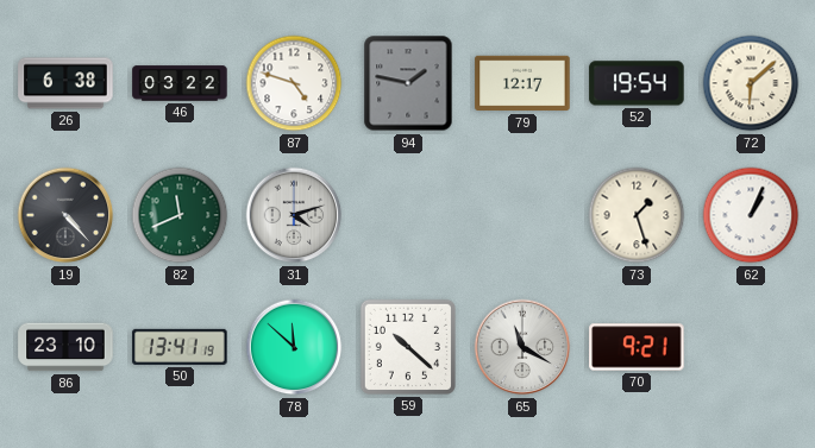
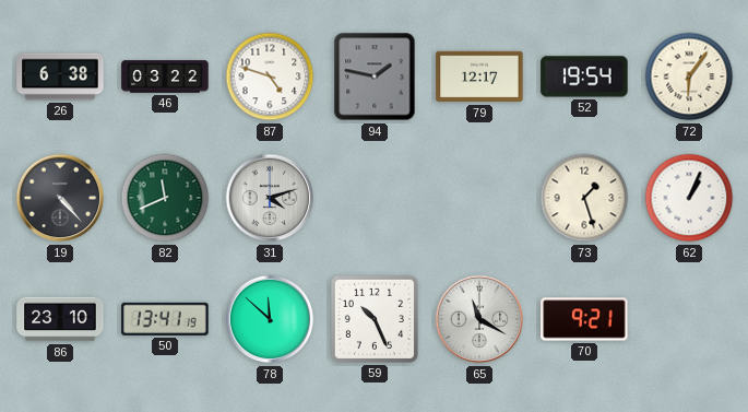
72: 6:08 -> 6:06
59: 10:22 -> 10:26
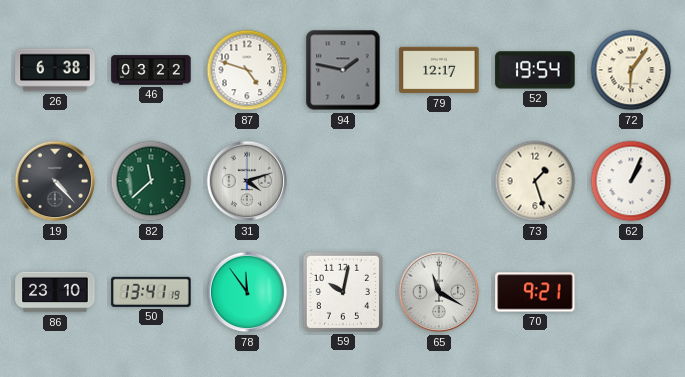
82: 11:41 -> 11:38
78: 11:52 -> 11:54
59: 10:26 -> 10:02
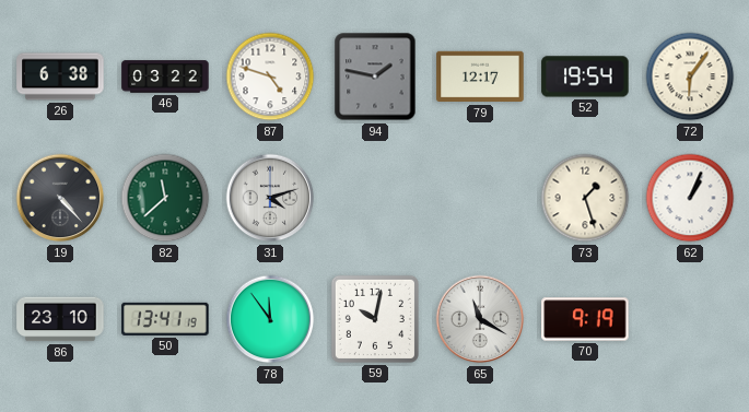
70: 9:21 -> 9:19
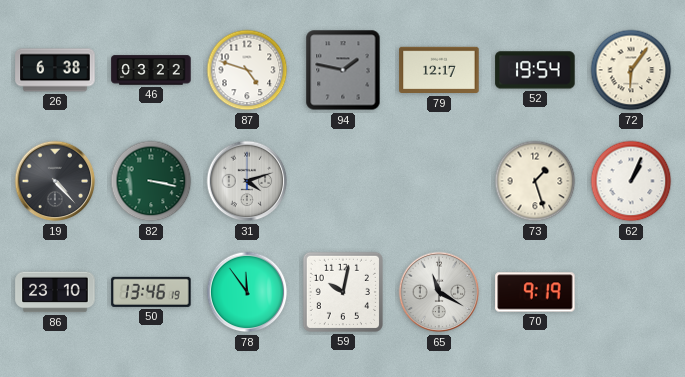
82: 11:38 -> 3:17
50: 13:41 -> 13:46
